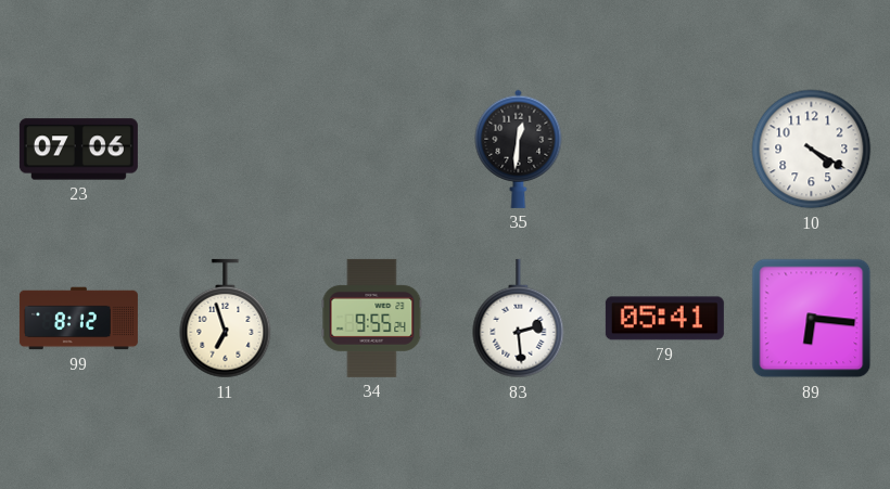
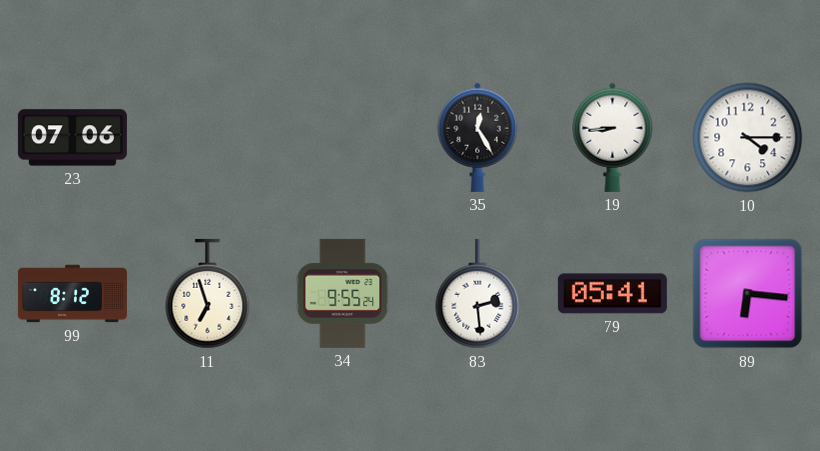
35: 12:31 -> 12:25
19: none -> 8:44
10: 4:20 -> 4:15
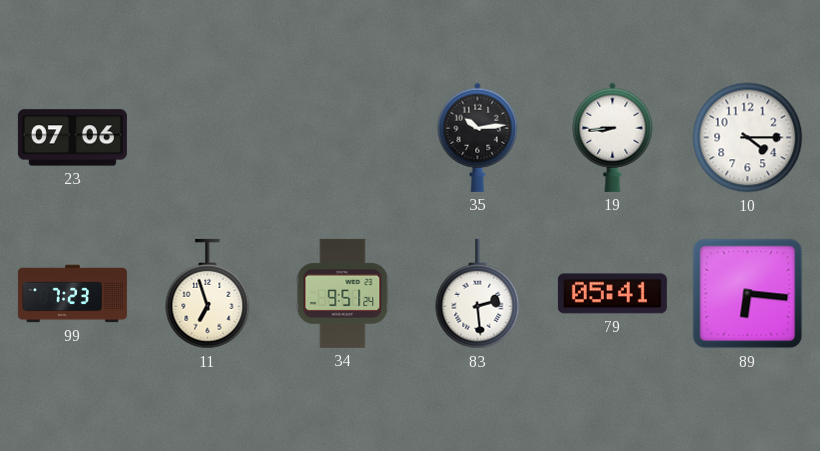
35: 12:25 -> 10:14
99: 8:12 -> 7:23
34: 9:55 -> 9:51
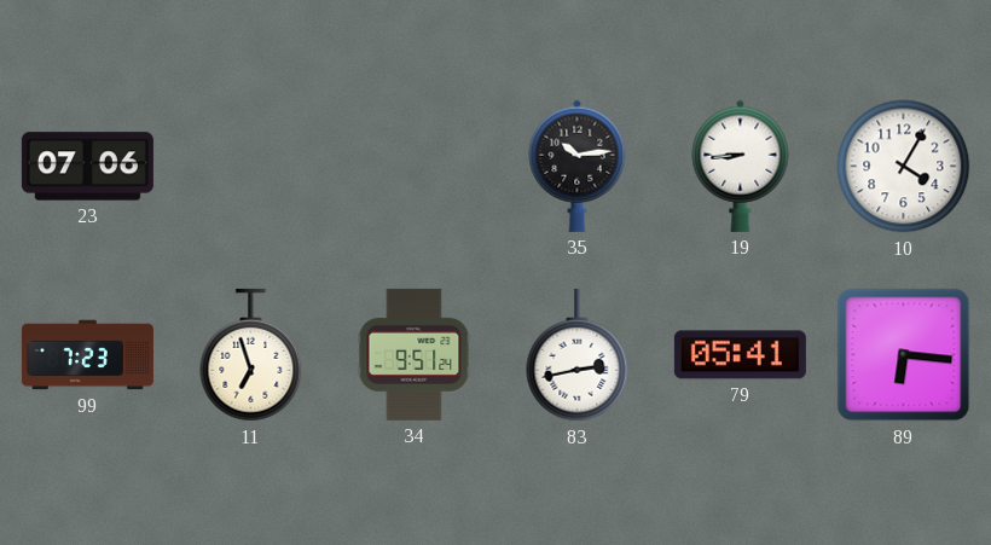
10: 4:15 -> 4:05
83: 2:29 -> 2:43
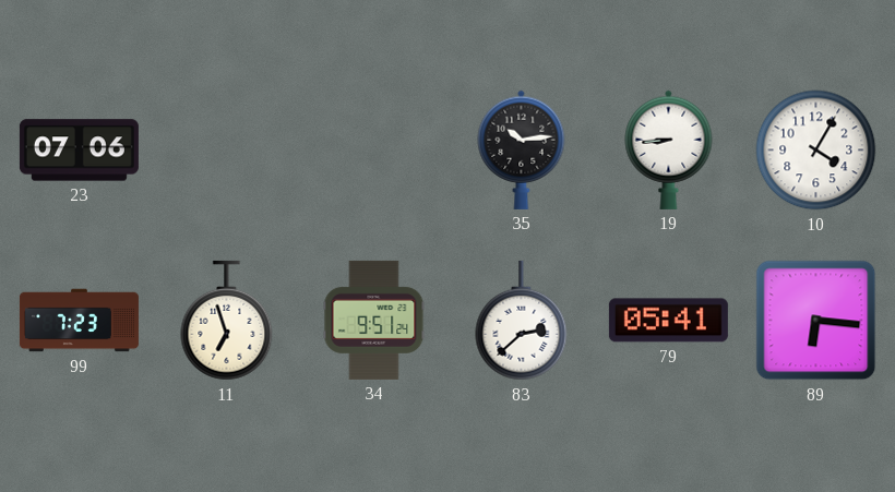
83: 2:43 -> 2:38
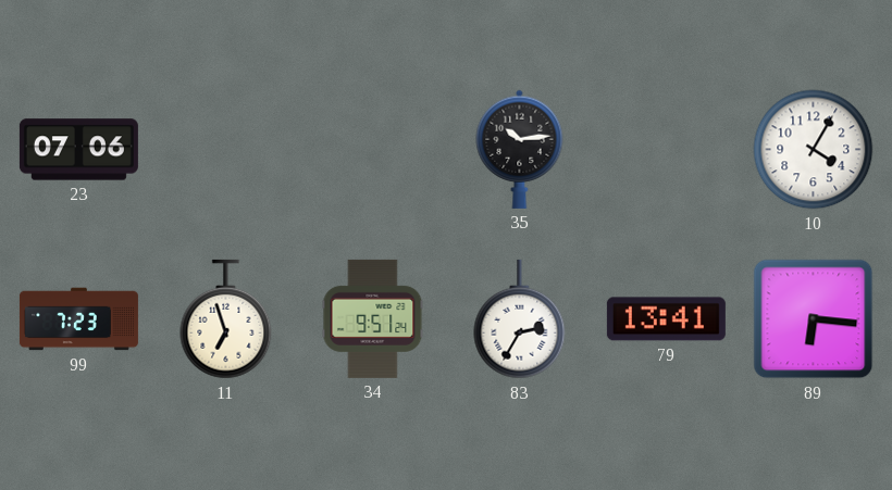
19: 8:44 -> none
83: 2:38 -> 2:35
79: 05:41 -> 13:41
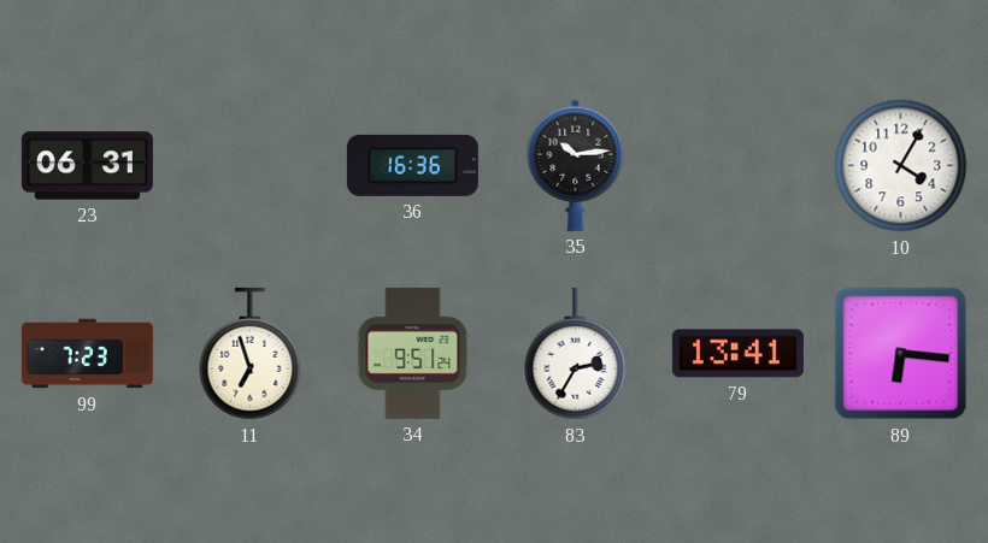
23: 07:06 -> 06:31
36: none -> 16:36
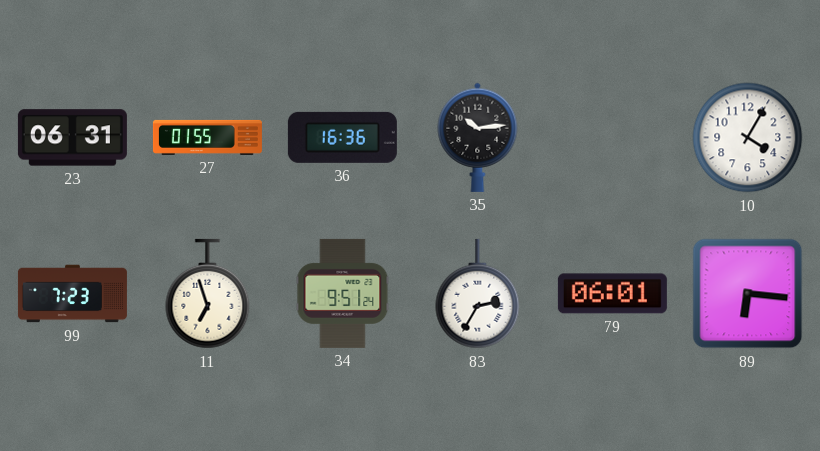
27: none -> 01:55
79: 13:41 -> 06:01
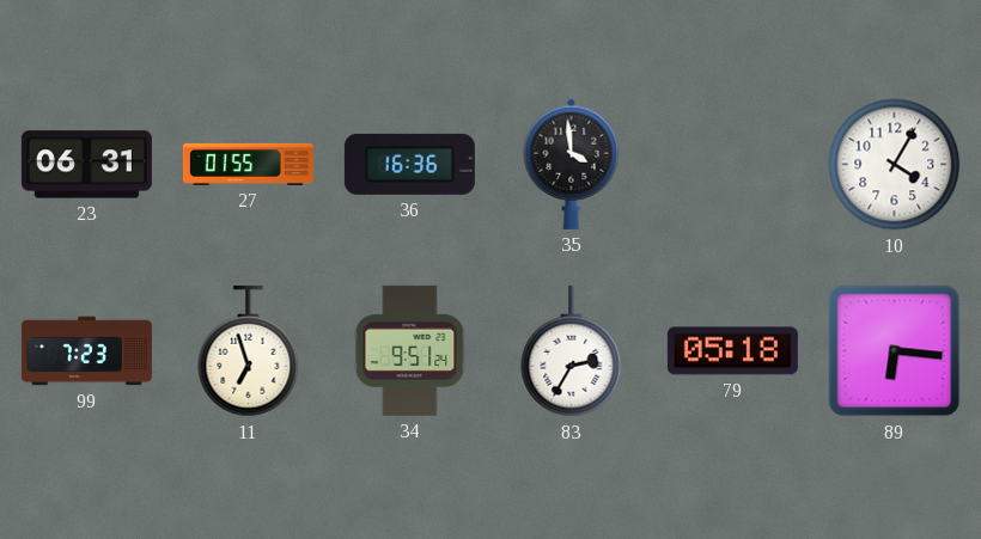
35: 10:14 -> 3:59
79: 06:01 -> 05:18
